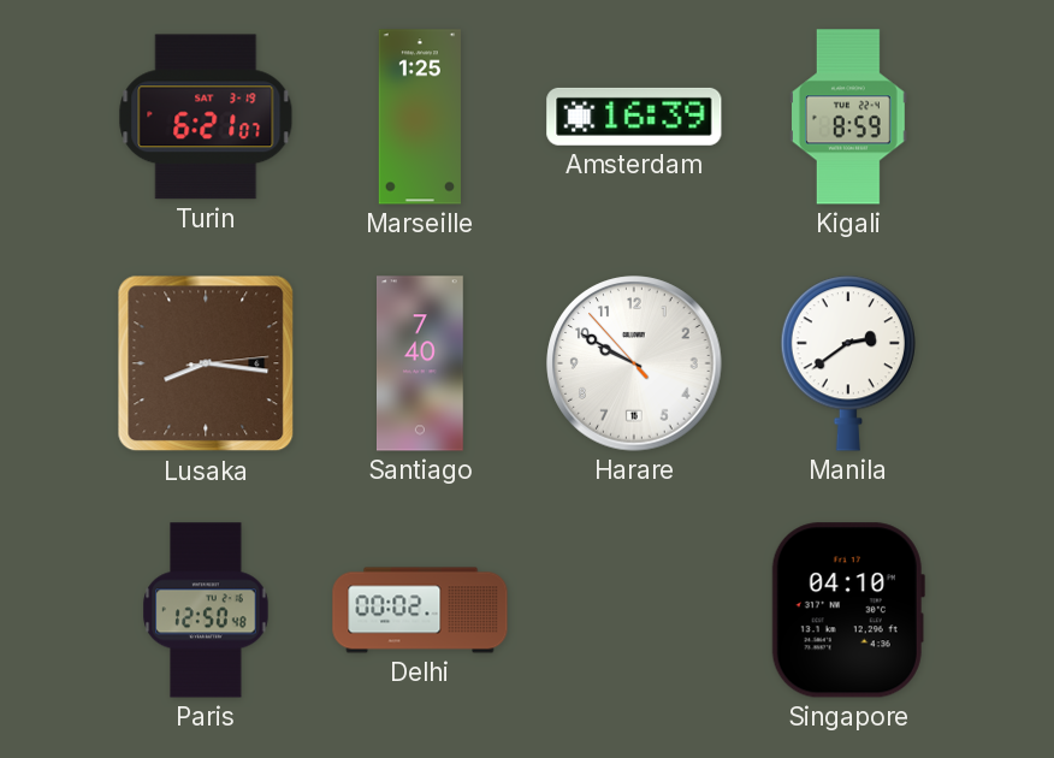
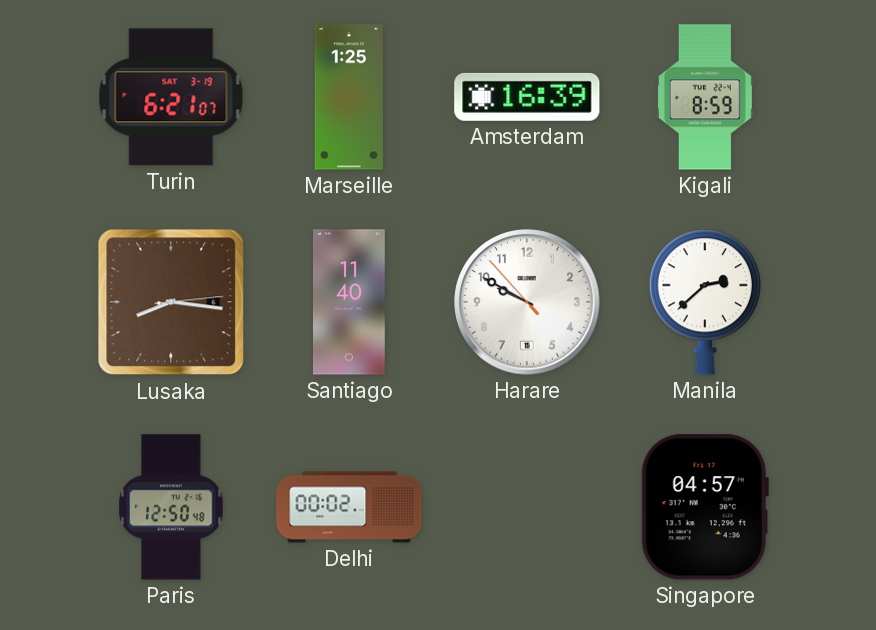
Santiago: 7:40 -> 11:40
Manila: 2:39 -> 2:38
Singapore: 04:10 -> 04:57
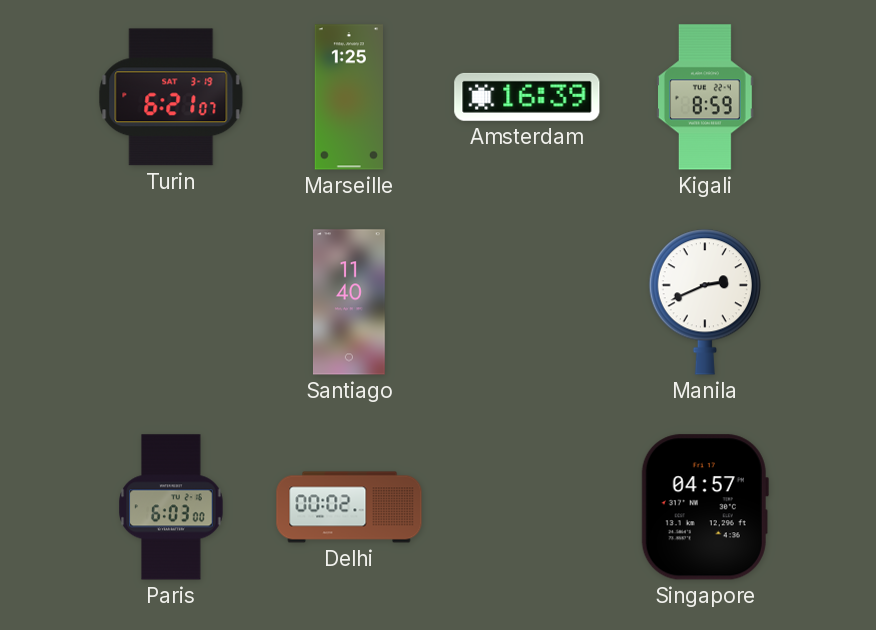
Lusaka: 8:16 -> none
Harare: 9:49 -> none
Manila: 2:38 -> 2:41
Paris: 12:50 -> 6:03
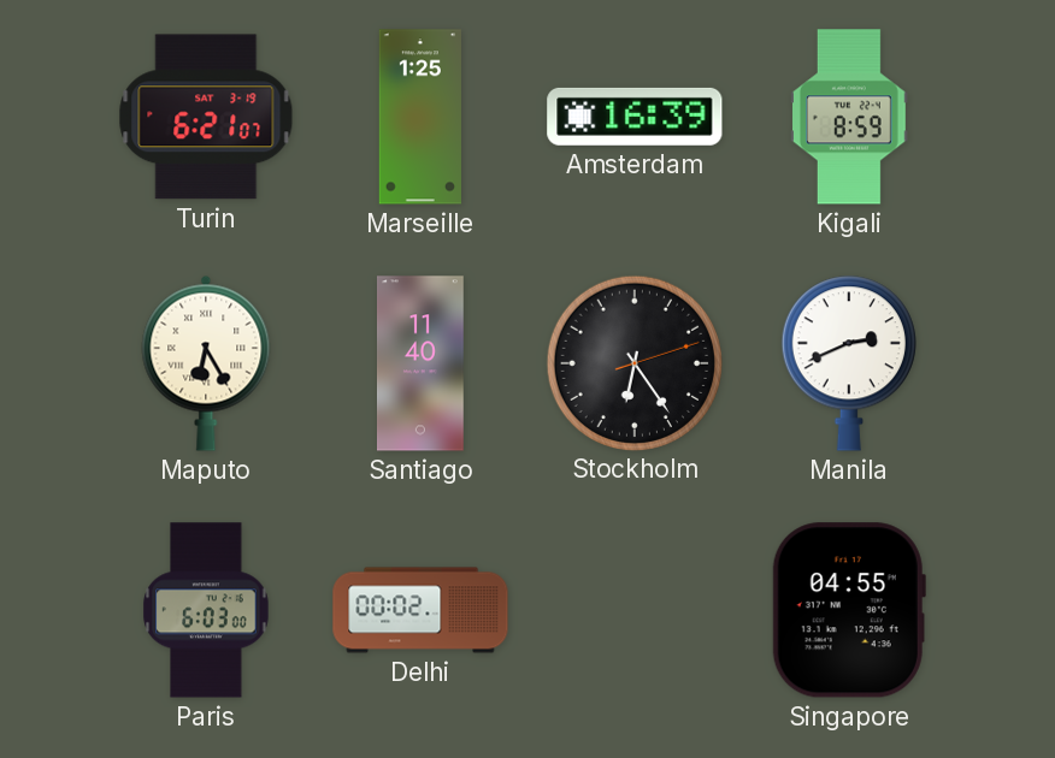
Maputo: none -> 6:25
Stockholm: none -> 6:24
Singapore: 04:57 -> 04:55
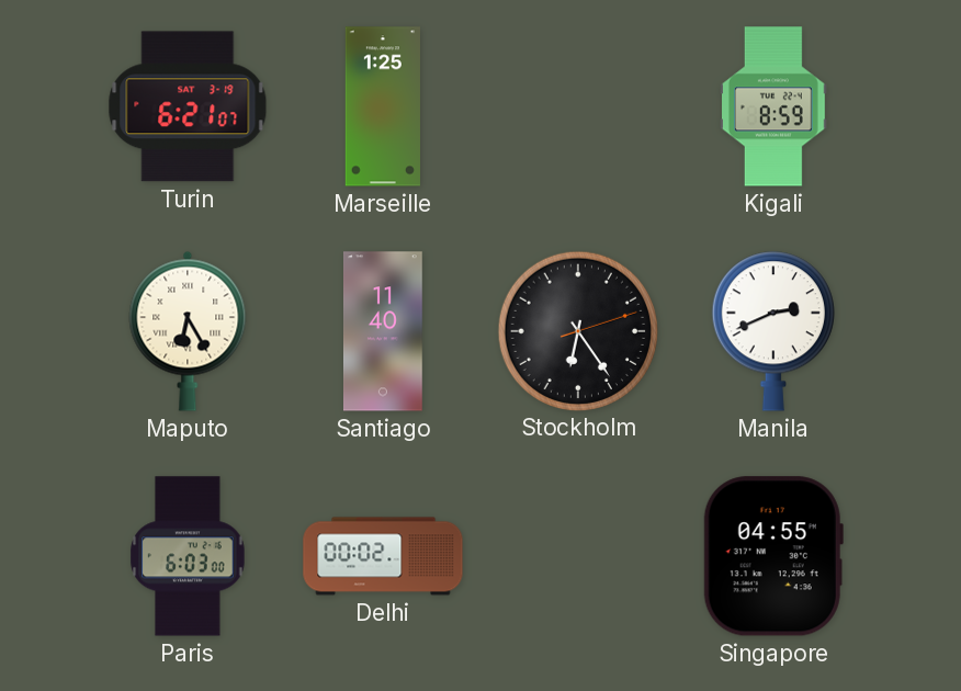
Amsterdam: 16:39 -> none
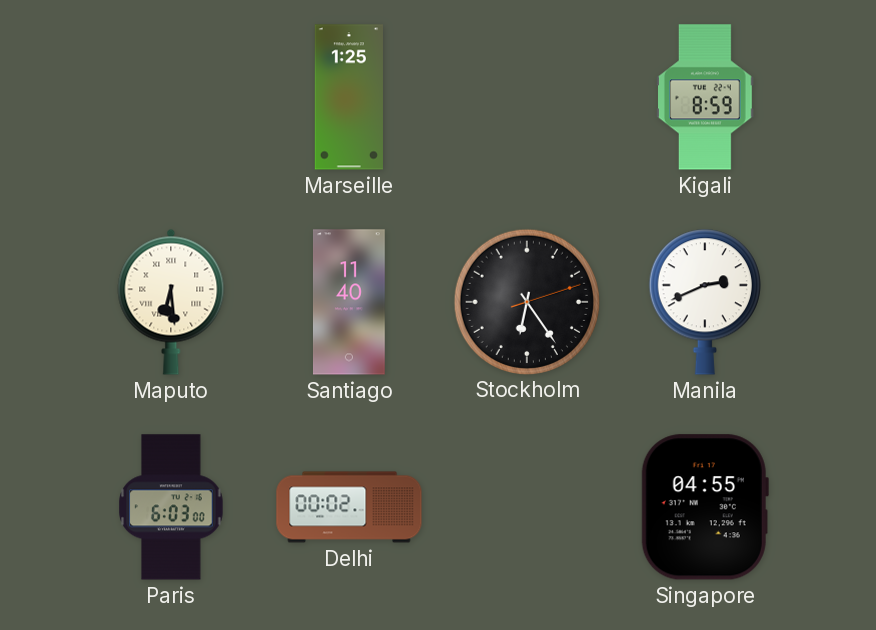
Turin: 6:21 -> none
Maputo: 6:25 -> 6:29
